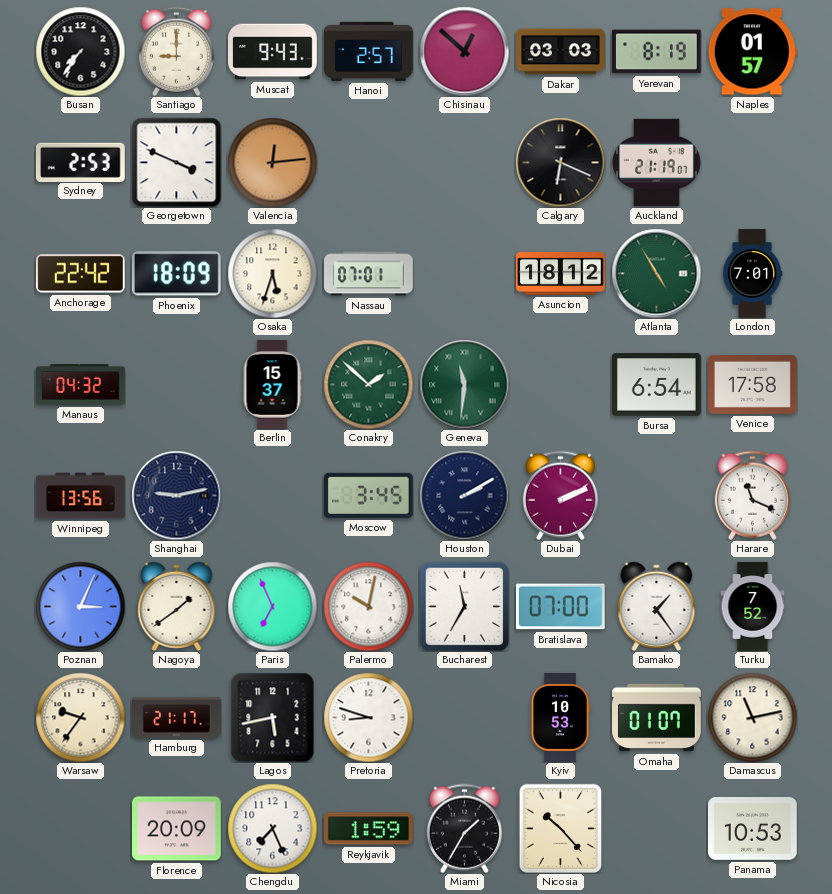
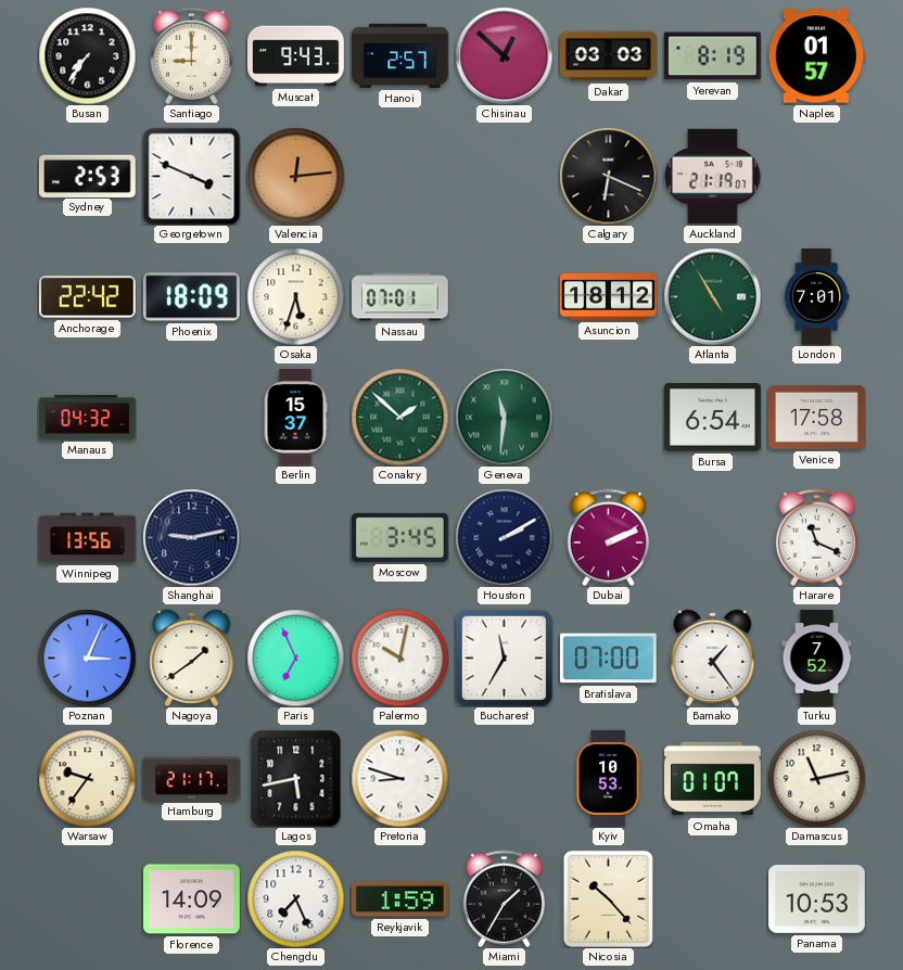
Florence: 20:09 -> 14:09
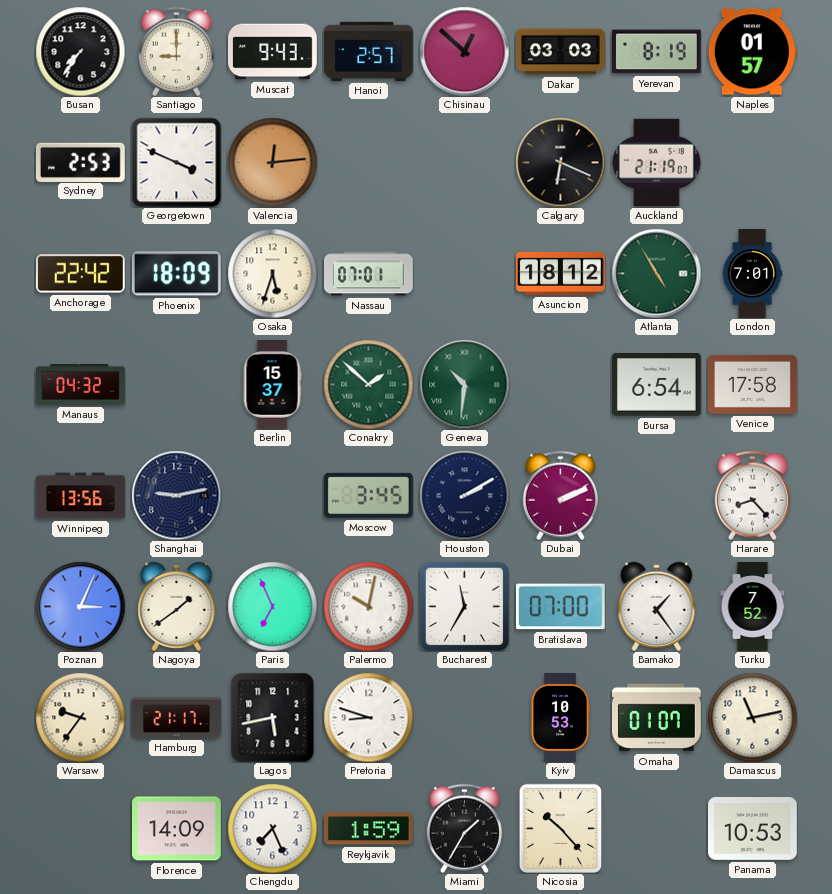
Geneva: 11:31 -> 10:31
Harare: 11:19 -> 8:23
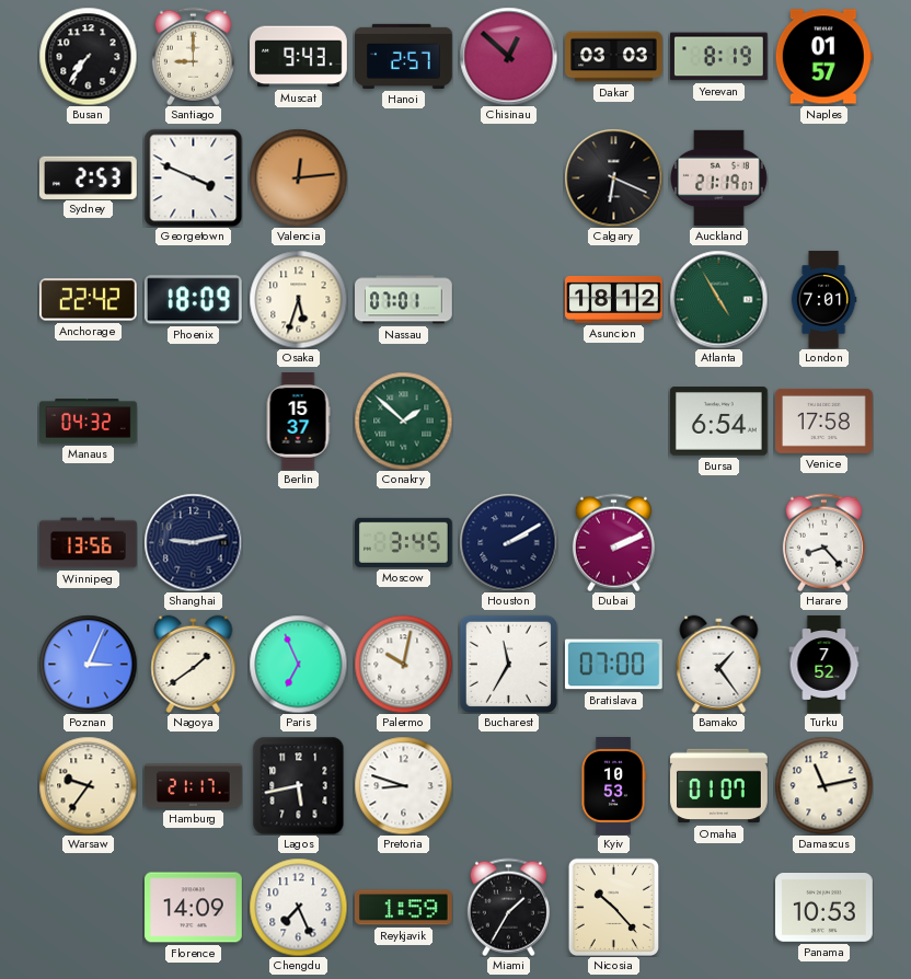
Geneva: 10:31 -> none
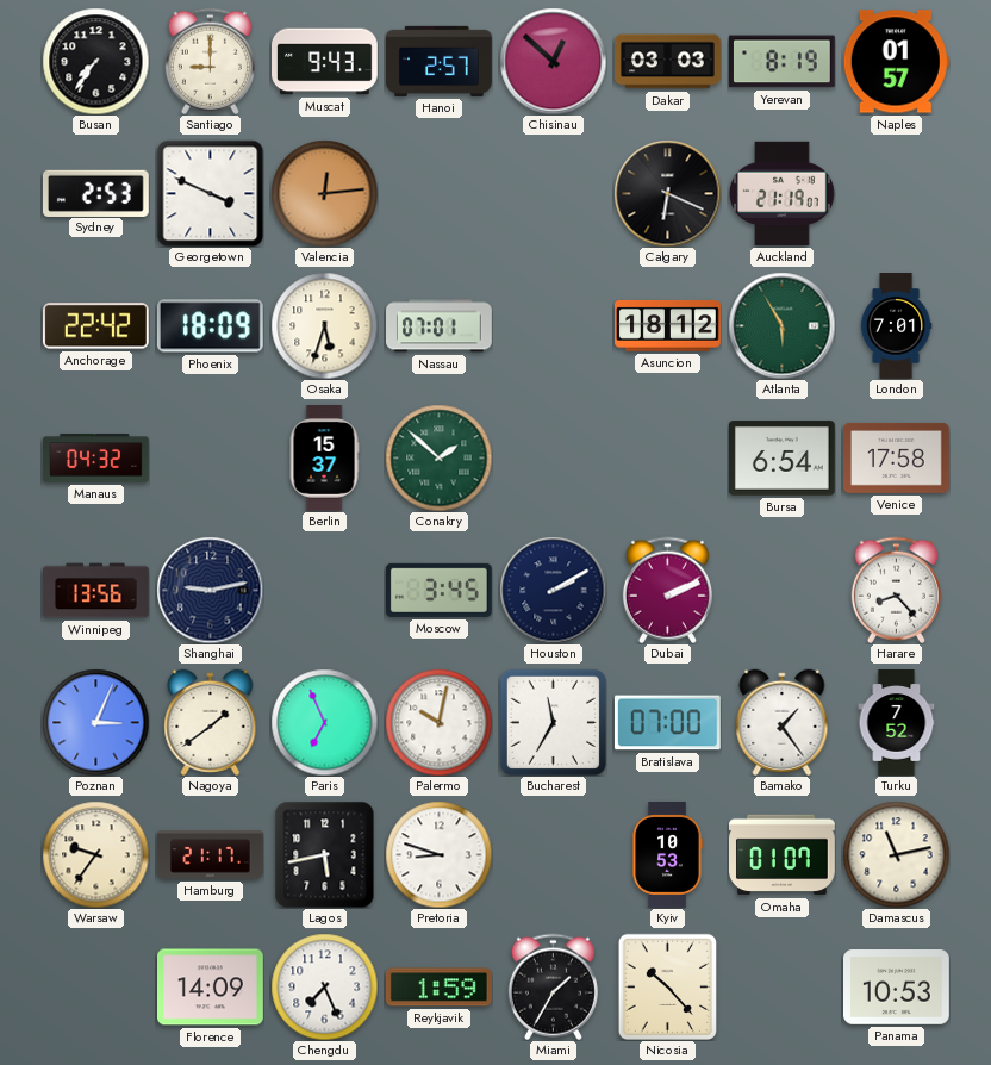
Atlanta: 4:55 -> 5:55
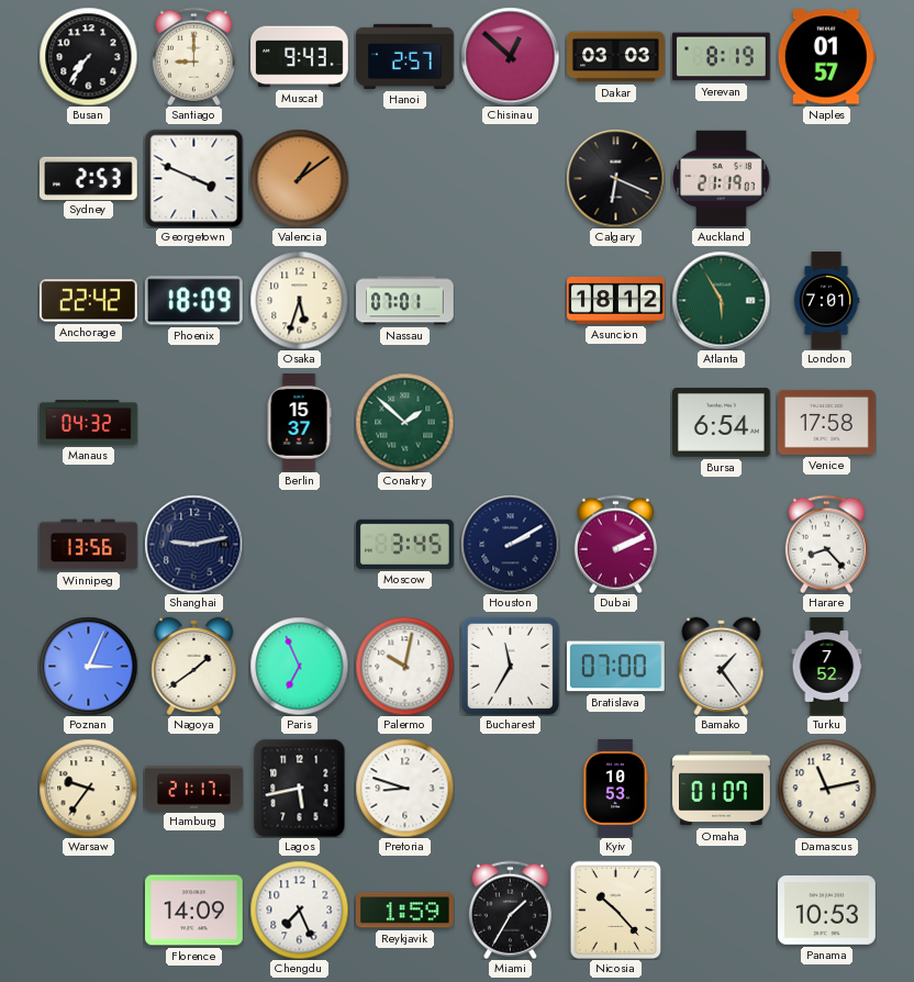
Valencia: 12:14 -> 1:09
